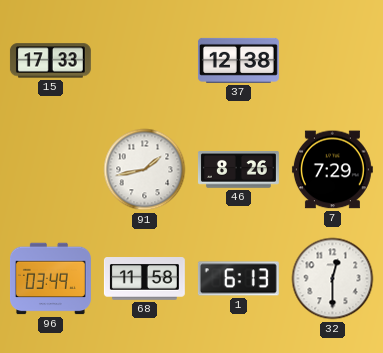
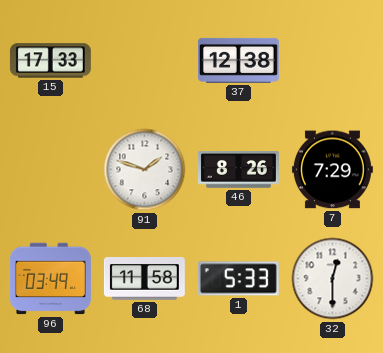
91: 1:43 -> 1:48
1: 6:13 -> 5:33
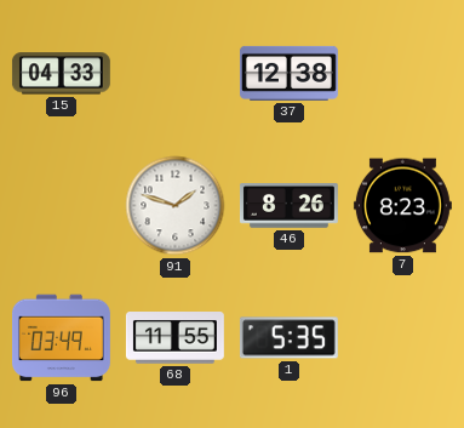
15: 17:33 -> 04:33
7: 7:29 -> 8:23
68: 11:58 -> 11:55
1: 5:33 -> 5:35
32: 12:30 -> none
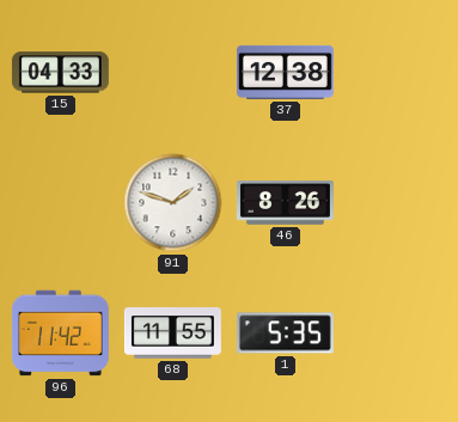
7: 8:23 -> none
96: 03:49 -> 11:42
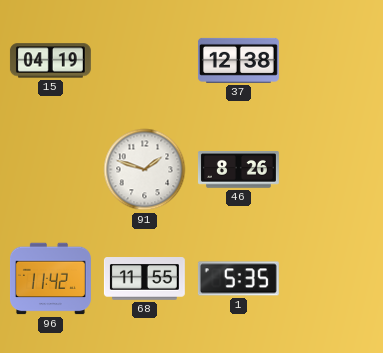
15: 04:33 -> 04:19
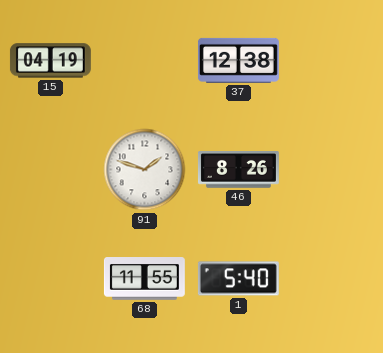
96: 11:42 -> none
1: 5:35 -> 5:40
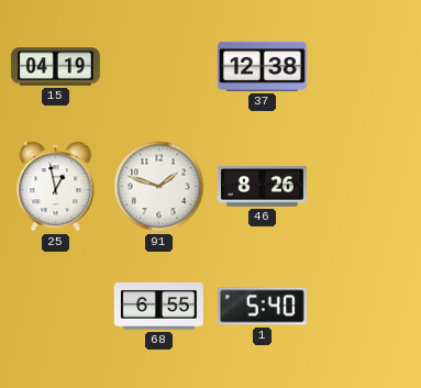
25: none -> 12:58
68: 11:55 -> 6:55
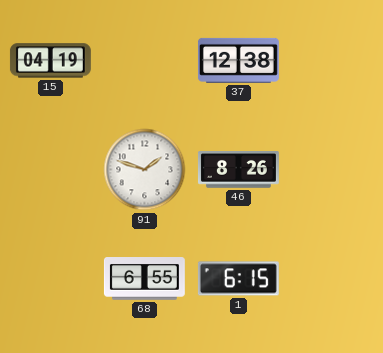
25: 12:58 -> none
1: 5:40 -> 6:15
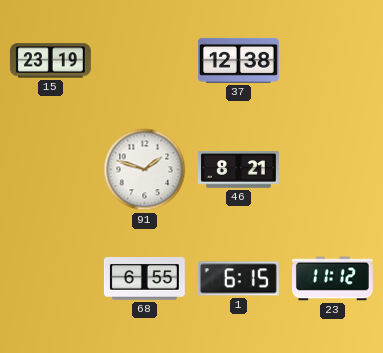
15: 04:19 -> 23:19
46: 8:26 -> 8:21
23: none -> 11:12
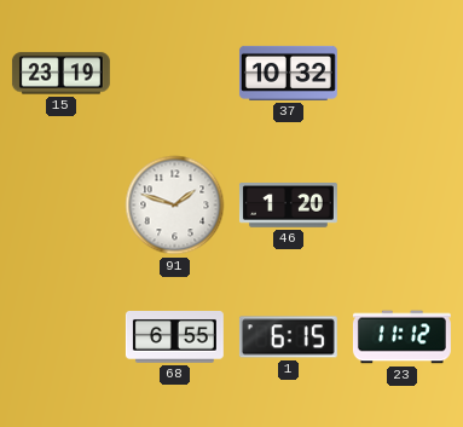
37: 12:38 -> 10:32
46: 8:21 -> 1:20
